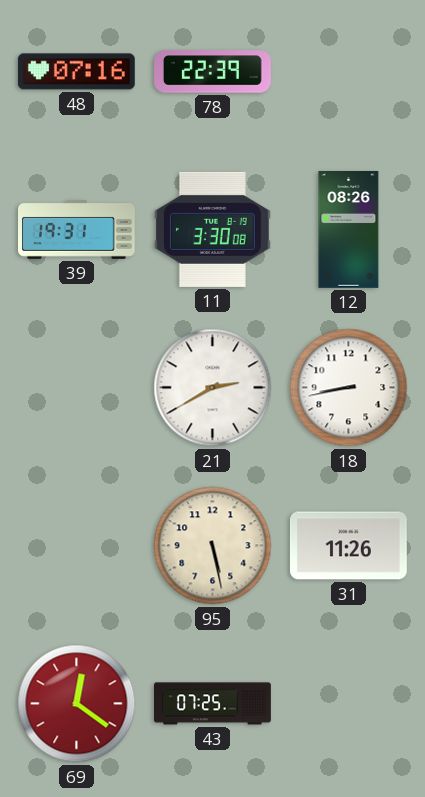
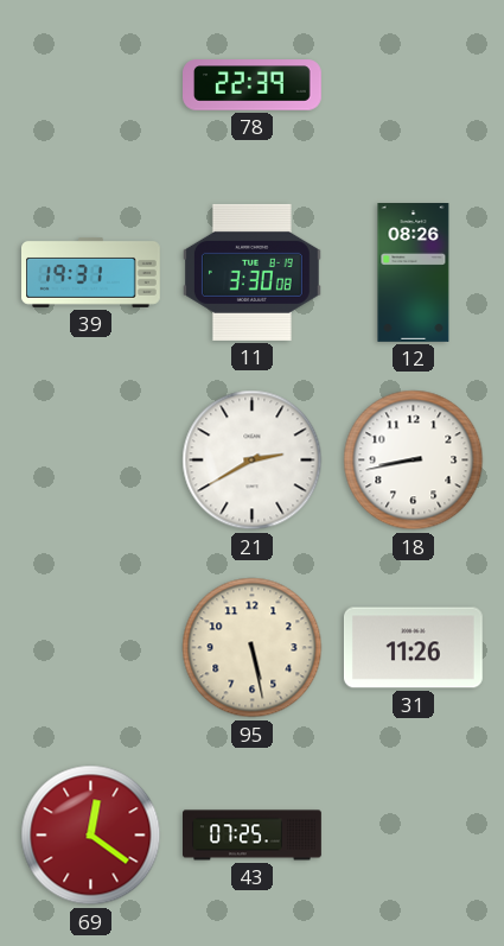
48: 07:16 -> none
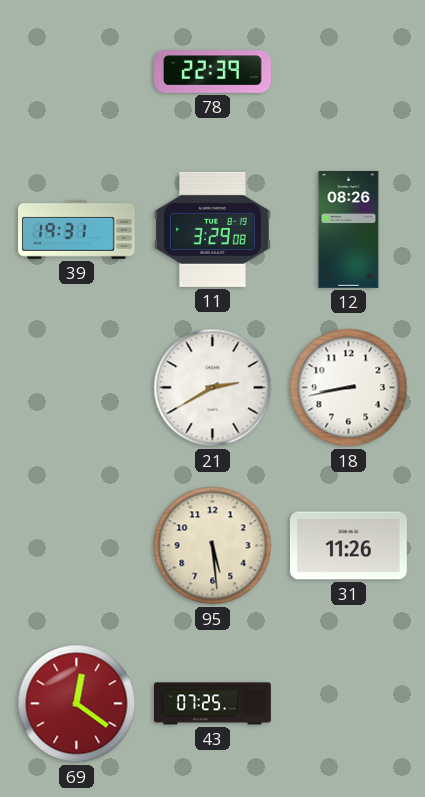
11: 3:30 -> 3:29
95: 5:28 -> 5:29
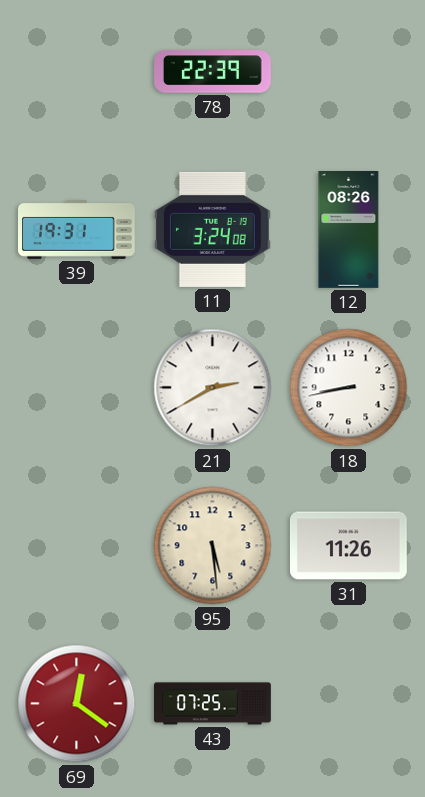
11: 3:29 -> 3:24
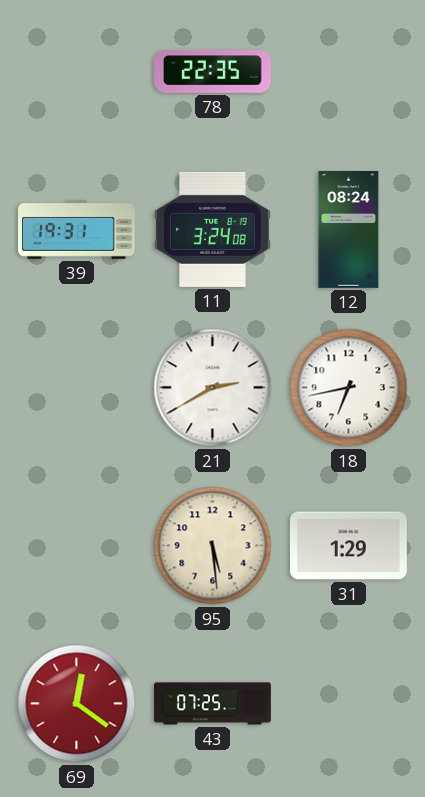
78: 22:39 -> 22:35
12: 08:26 -> 08:24
18: 8:43 -> 6:43
31: 11:26 -> 1:29
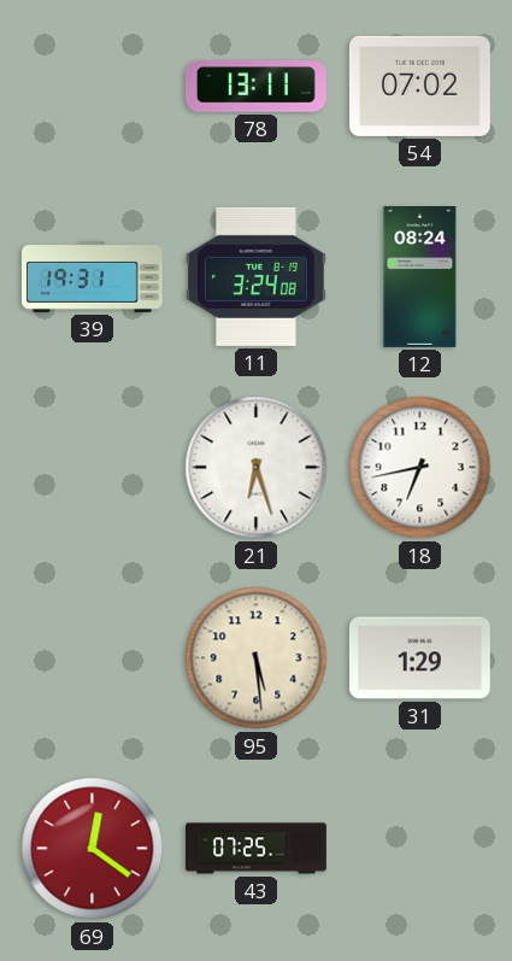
78: 22:35 -> 13:11
54: none -> 07:02
21: 2:40 -> 6:27
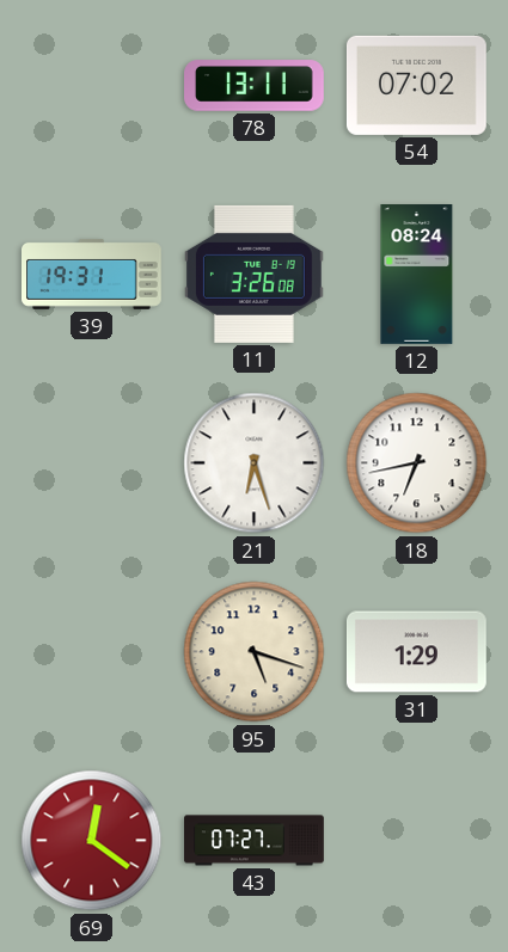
11: 3:24 -> 3:26
95: 5:29 -> 5:18
43: 07:25 -> 07:27
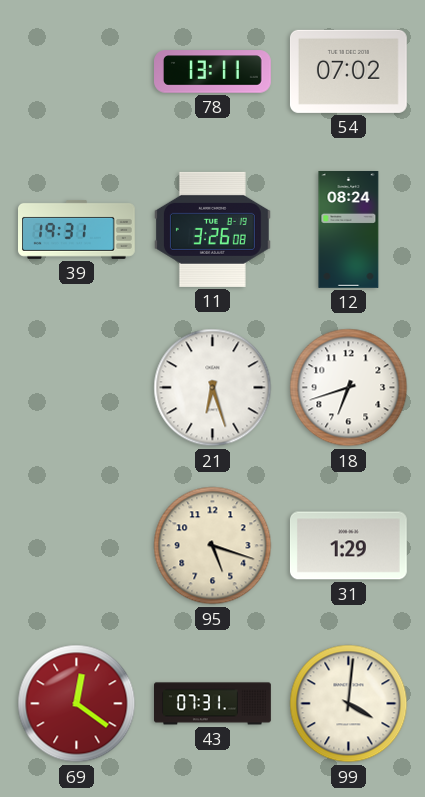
18: 6:43 -> 6:42
43: 07:27 -> 07:31
99: none -> 4:01
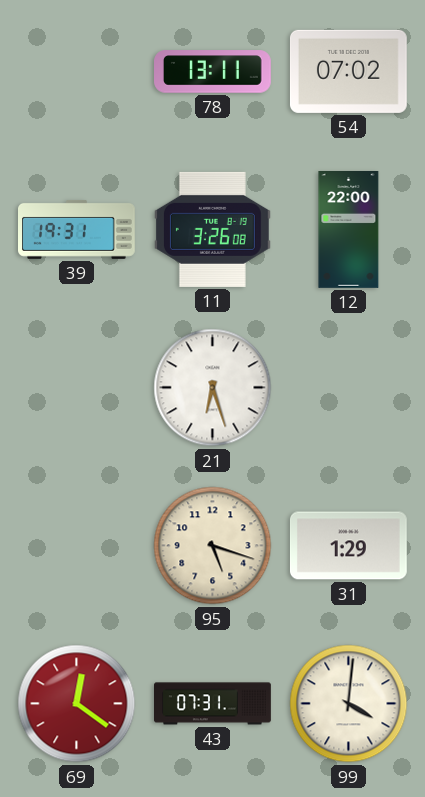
12: 08:24 -> 22:00
18: 6:42 -> none
